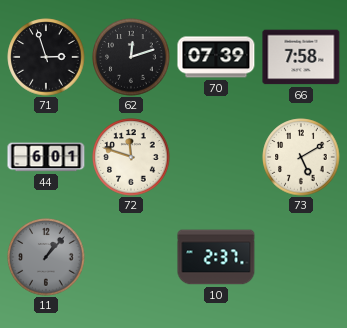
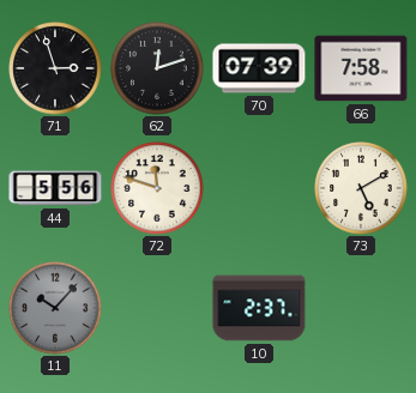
44: 6:01 -> 5:56
11: 1:07 -> 10:07
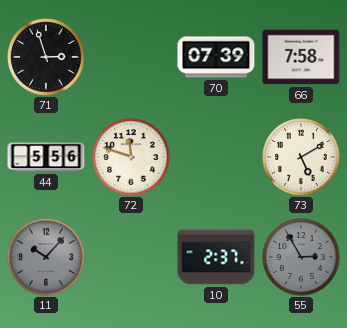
62: 12:12 -> none
55: none -> 2:55
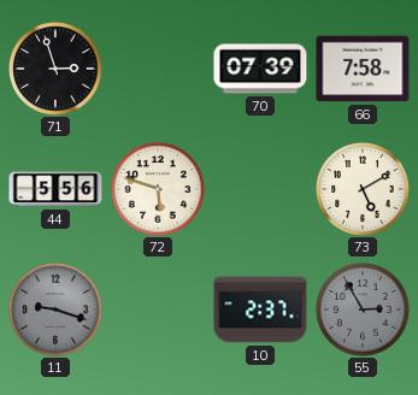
72: 11:48 -> 5:48
11: 10:07 -> 9:18
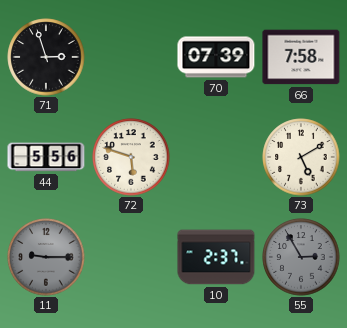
11: 9:18 -> 9:15
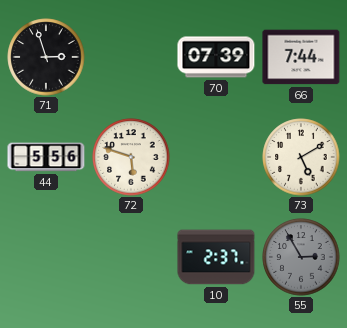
66: 7:58 -> 7:44
11: 9:15 -> none
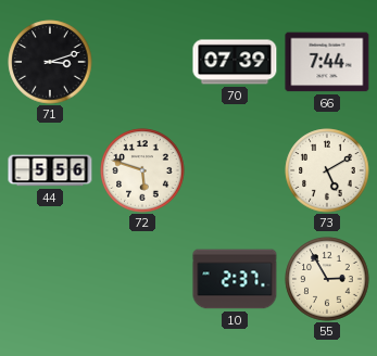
71: 2:57 -> 3:12
55 dial: grey -> cream
